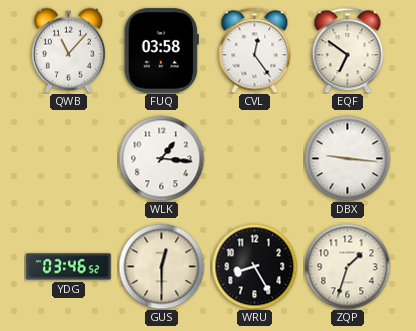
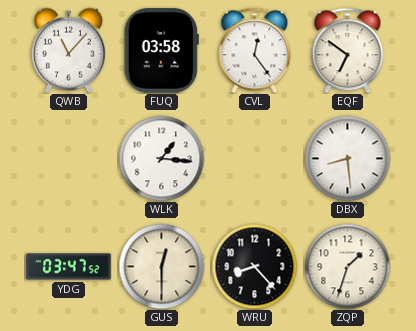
DBX: 9:16 -> 8:29
YDG: 03:46 -> 03:47
WRU: 8:25 -> 8:23
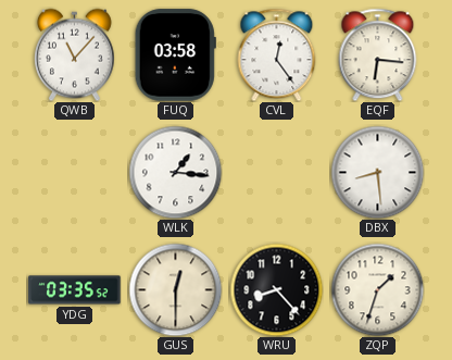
EQF: 6:51 -> 6:16
YDG: 03:47 -> 03:35
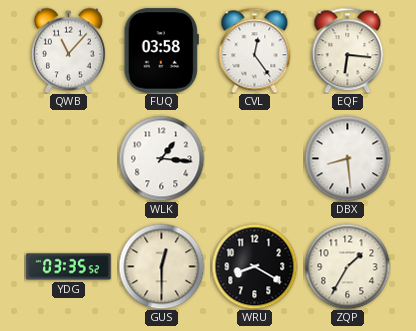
WRU: 8:23 -> 8:20
ZQP: 1:33 -> 1:35
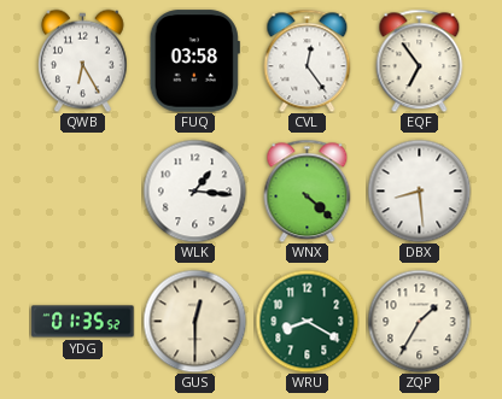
QWB: 11:07 -> 6:25
EQF: 6:16 -> 6:54
WNX: none -> 4:22
YDG: 03:35 -> 01:35
WRU dial: black -> green
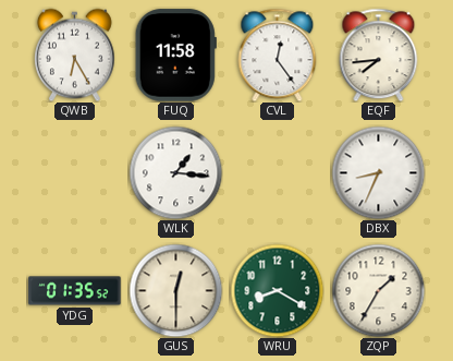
FUQ: 03:58 -> 11:58
EQF: 6:54 -> 7:44
WNX: 4:22 -> none
DBX: 8:29 -> 8:34
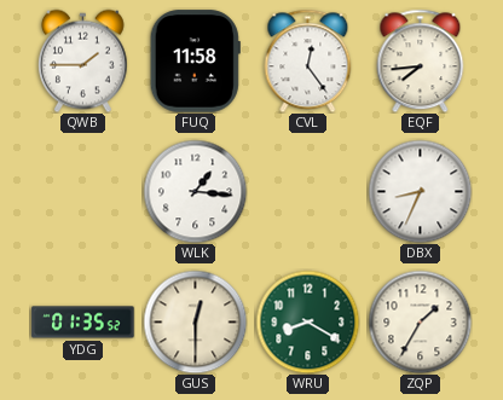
QWB: 6:25 -> 1:45
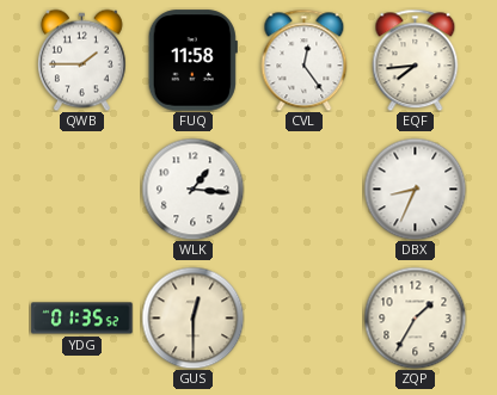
WRU: 8:20 -> none
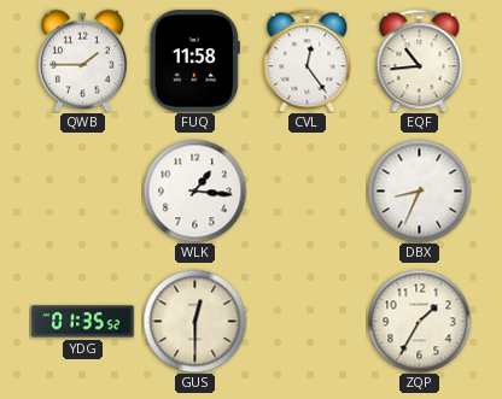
EQF: 7:44 -> 10:44
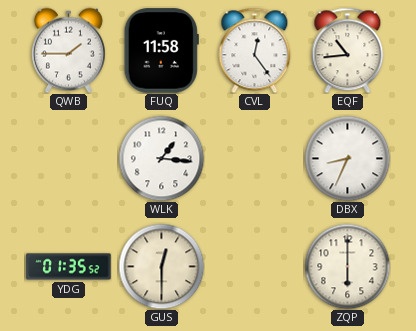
ZQP: 1:35 -> 6:00
